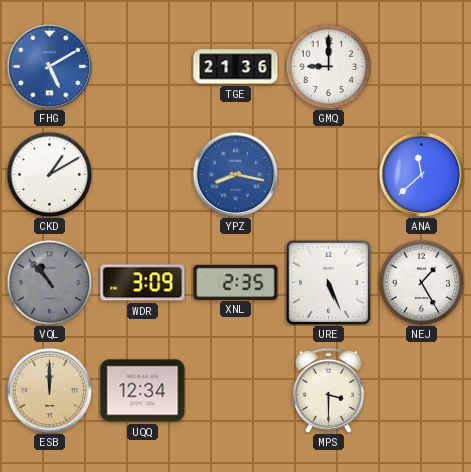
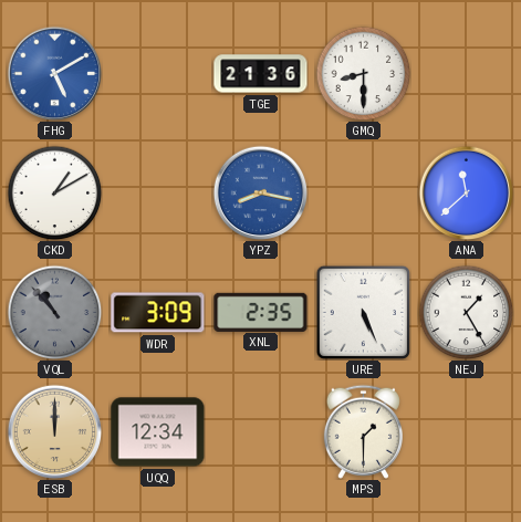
GMQ: 9:00 -> 8:30
MPS: 3:30 -> 1:30
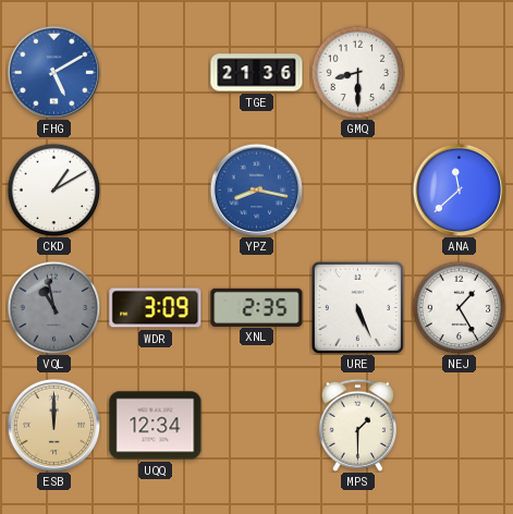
VQL: 10:53 -> 10:58
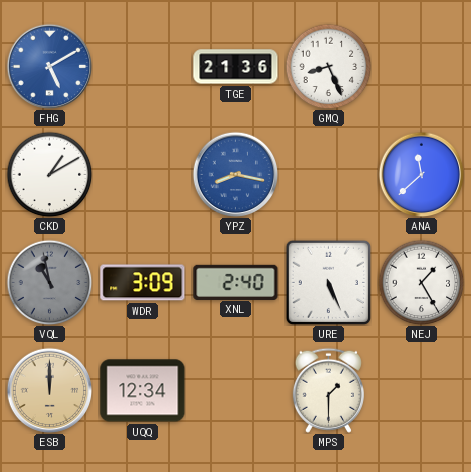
GMQ: 8:30 -> 8:26
XNL: 2:35 -> 2:40
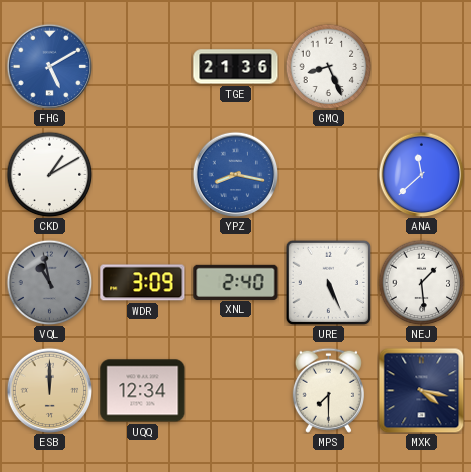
NEJ: 1:25 -> 1:29
MPS: 1:30 -> 7:30
MXK: none -> 4:17
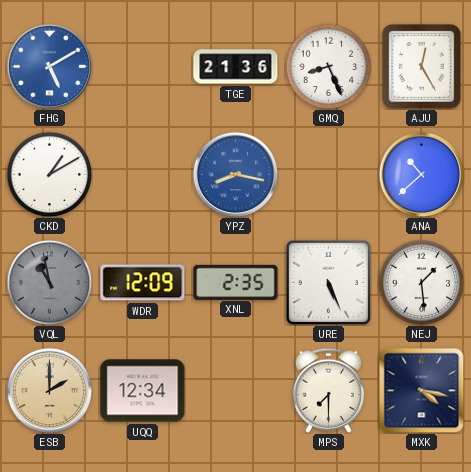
AJU: none -> 12:25
ANA: 11:38 -> 10:38
WDR: 3:09 -> 12:09
XNL: 2:40 -> 2:35
ESB: 12:00 -> 2:00
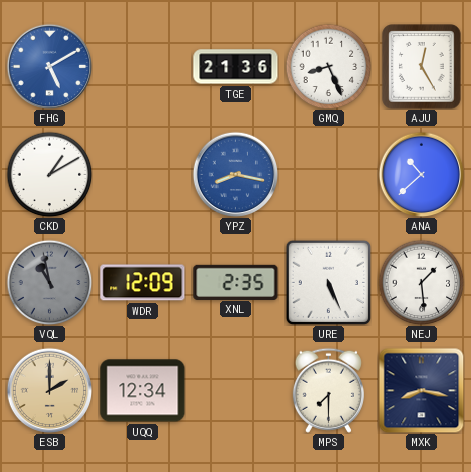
MXK: 4:17 -> 8:17
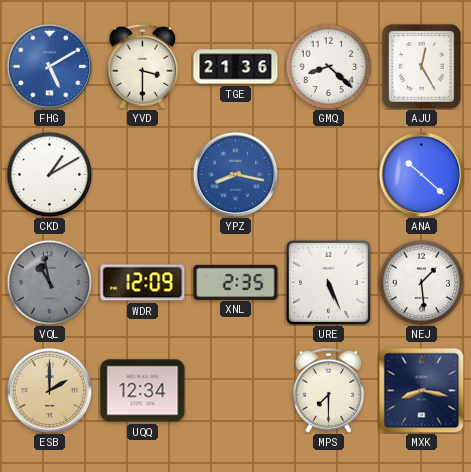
YVD: none -> 3:30
GMQ: 8:26 -> 8:22
ANA: 10:38 -> 10:22
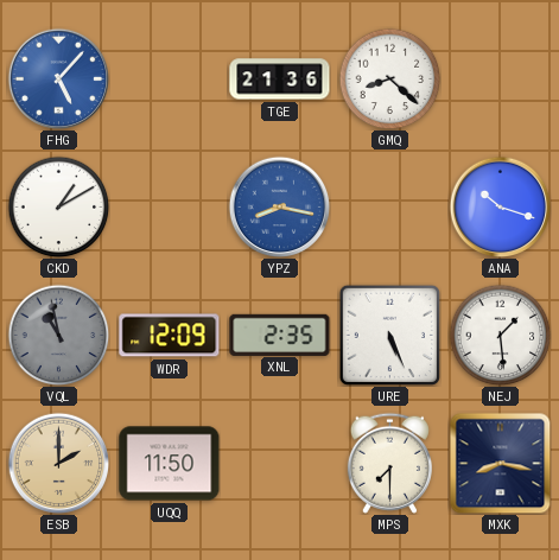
FHG: 5:10 -> 5:07
YVD: 3:30 -> none
AJU: 12:25 -> none
ANA: 10:22 -> 10:18
UQQ: 12:34 -> 11:50
